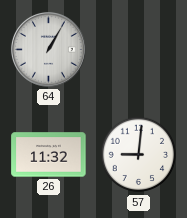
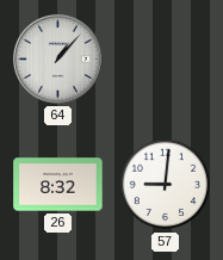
64: 1:05 -> 1:07
26: 11:32 -> 8:32
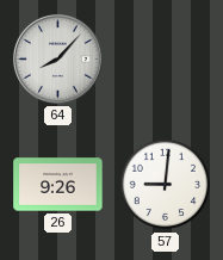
64: 1:07 -> 8:07
26: 8:32 -> 9:26
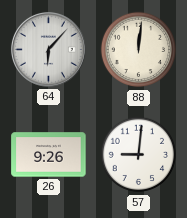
64: 8:07 -> 6:07
88: none -> 12:01
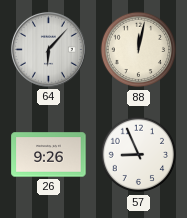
88: 12:01 -> 12:02
57: 9:01 -> 8:56
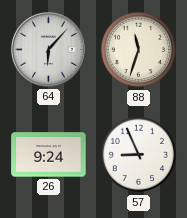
88: 12:02 -> 11:33
26: 9:26 -> 9:24
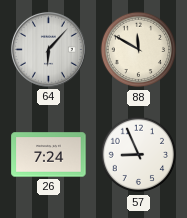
88: 11:33 -> 11:50
26: 9:24 -> 7:24
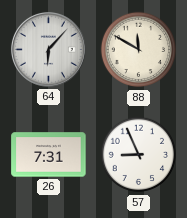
26: 7:24 -> 7:31
